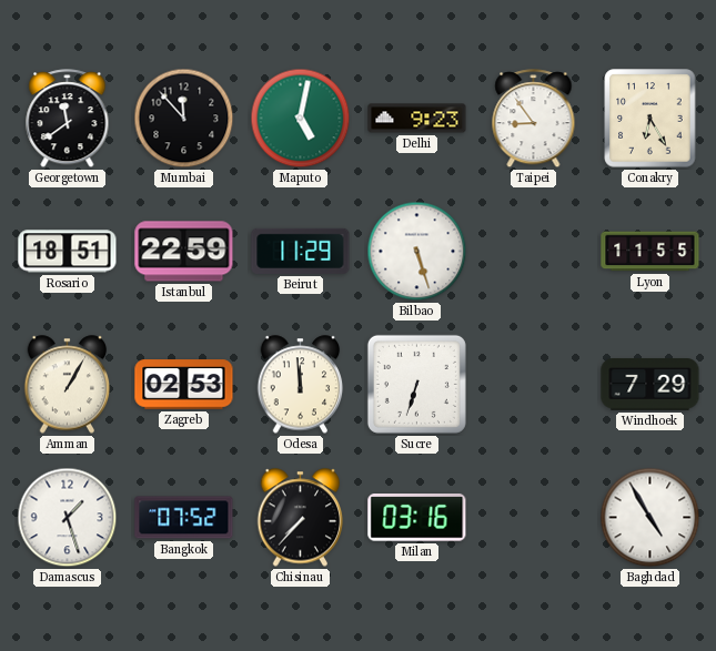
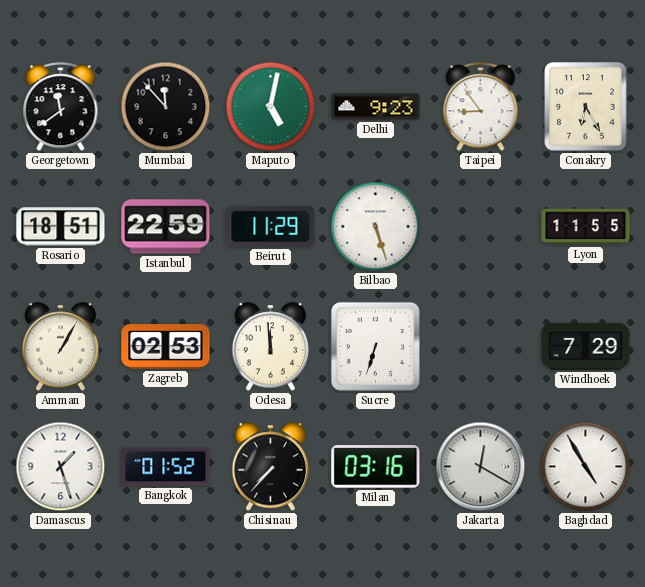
Bangkok: 07:52 -> 01:52
Jakarta: none -> 12:20
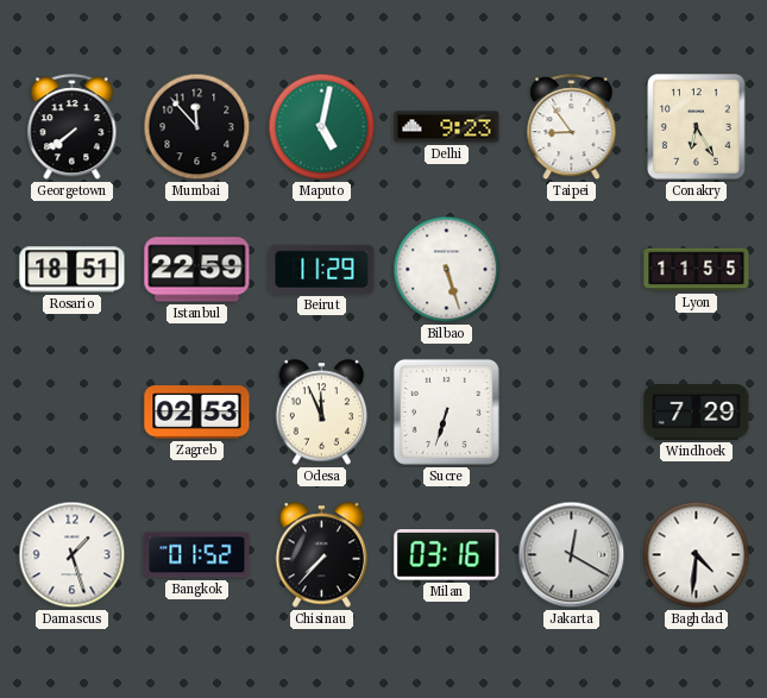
Georgetown: 11:39 -> 7:39
Amman: 1:05 -> none
Odesa: 11:59 -> 11:56
Baghdad: 4:55 -> 4:31
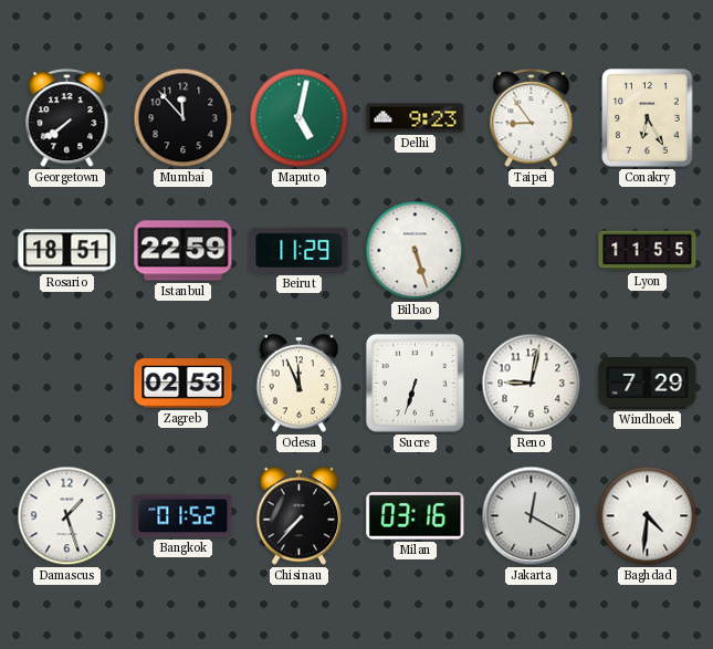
Reno: none -> 9:02
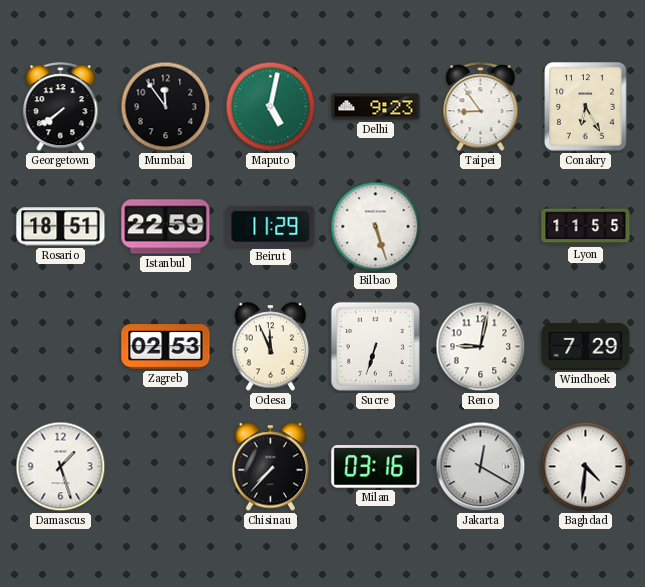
Mumbai: 11:53 -> 11:54
Bangkok: 01:52 -> none
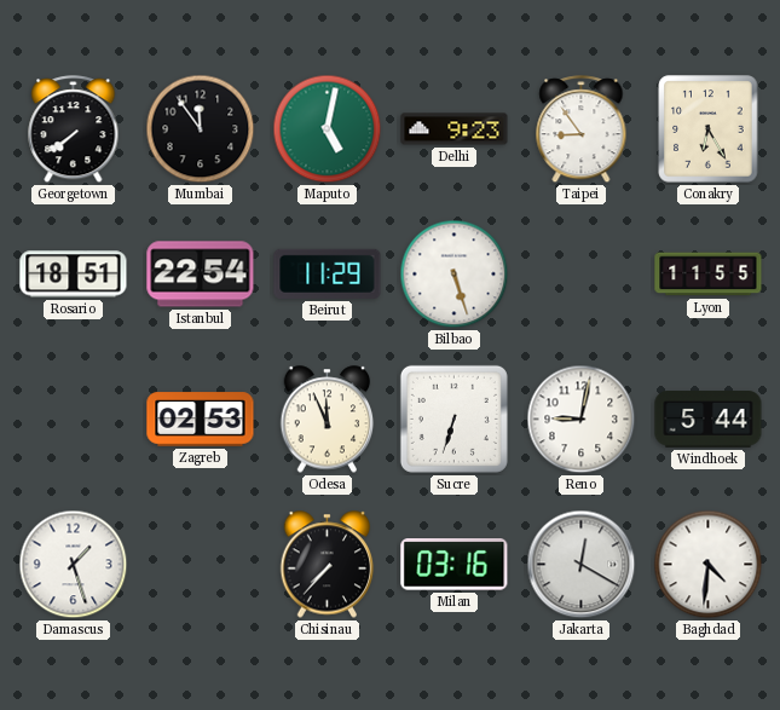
Istanbul: 22:59 -> 22:54
Windhoek: 7:29 -> 5:44
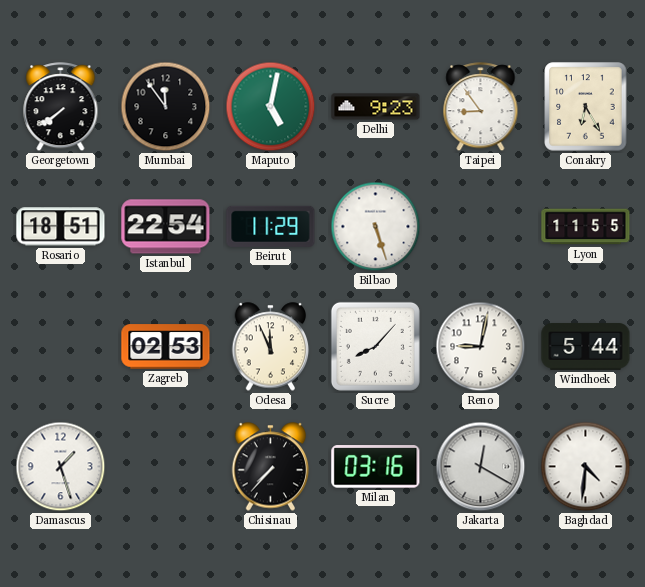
Sucre: 6:33 -> 8:07
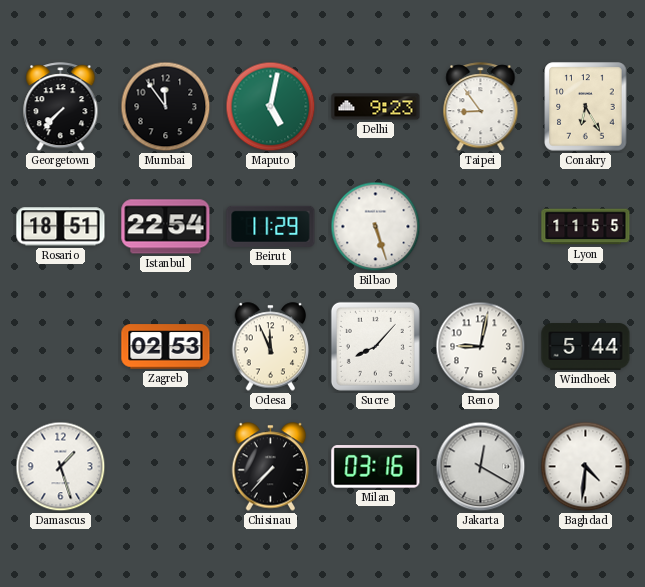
Georgetown: 7:39 -> 7:37
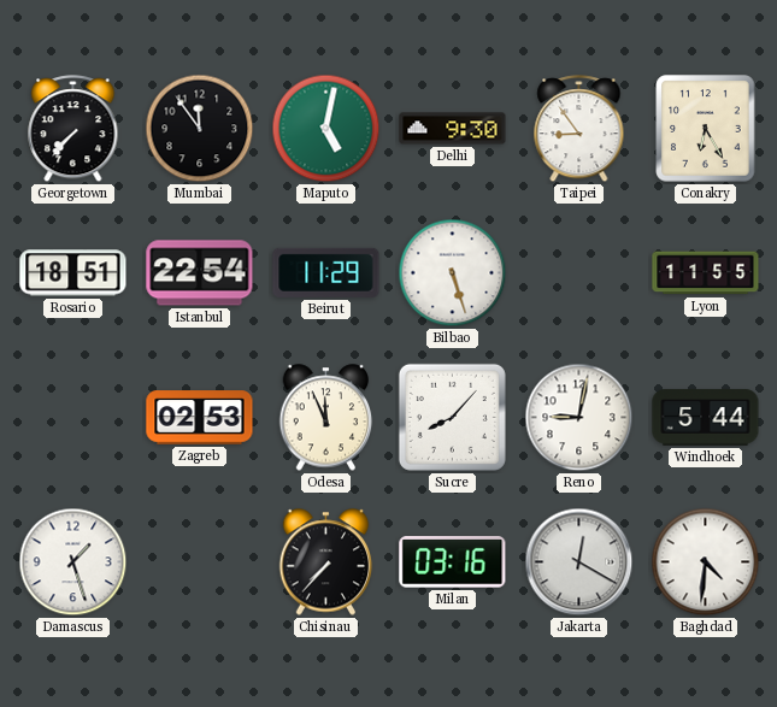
Delhi: 9:23 -> 9:30
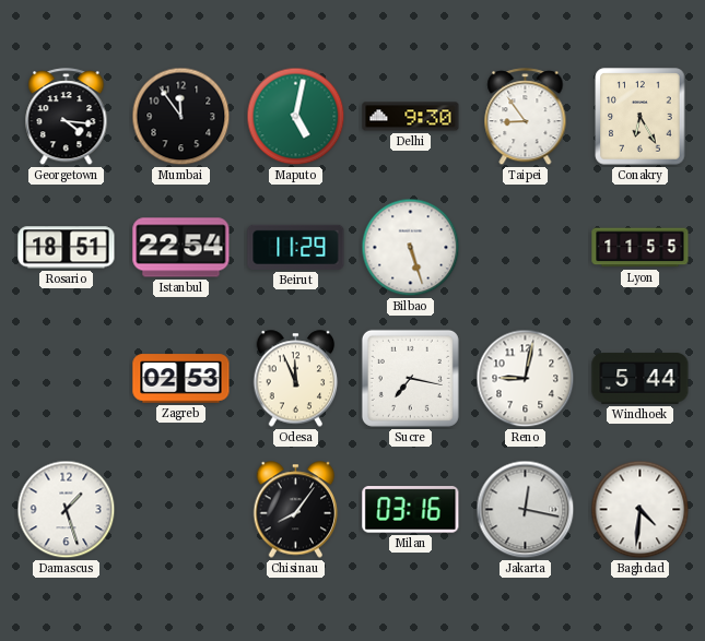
Georgetown: 7:37 -> 4:16
Sucre: 8:07 -> 7:17
Chisinau: 7:37 -> 8:06
Jakarta: 12:20 -> 12:17
